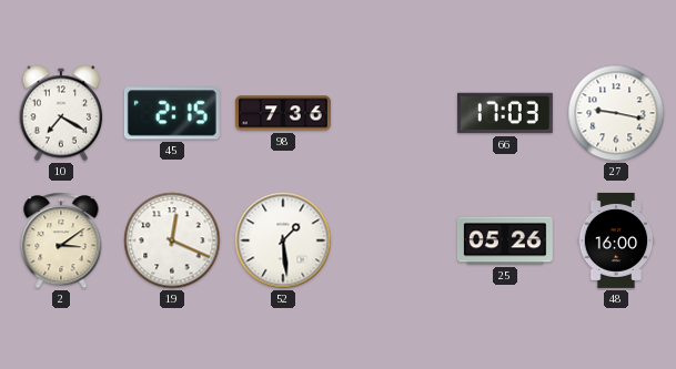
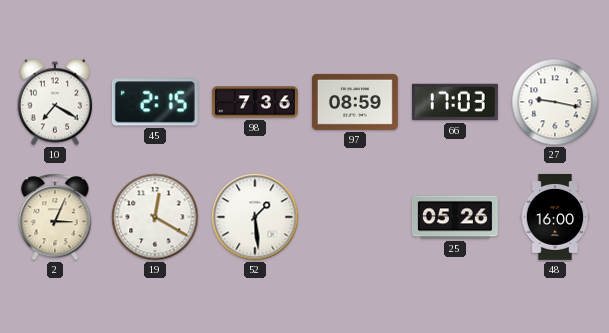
97: none -> 08:59
2: 3:09 -> 3:04
19: 12:19 -> 12:20
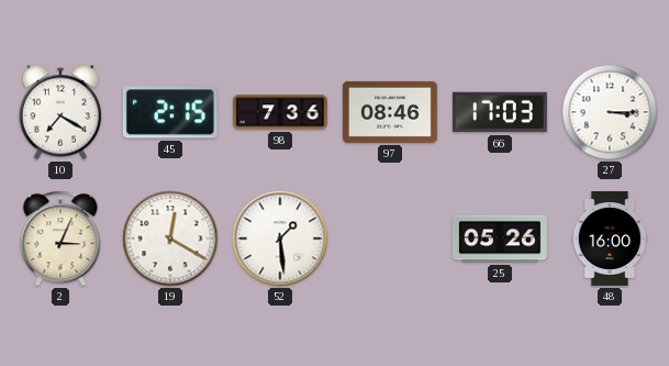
97: 08:59 -> 08:46
27: 9:17 -> 3:15
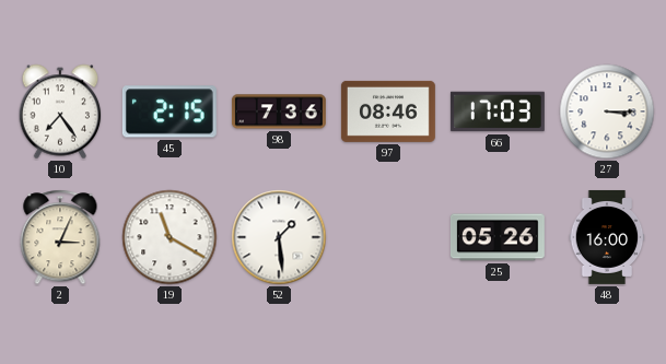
10: 7:20 -> 7:24
19: 12:20 -> 11:20
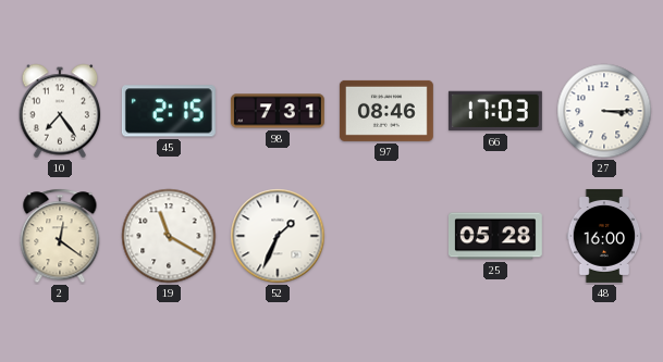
98: 7:36 -> 7:31
2: 3:04 -> 12:21
52: 1:29 -> 1:34
25: 05:26 -> 05:28
